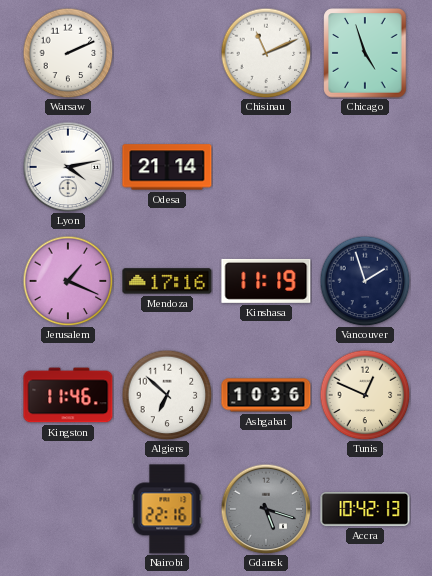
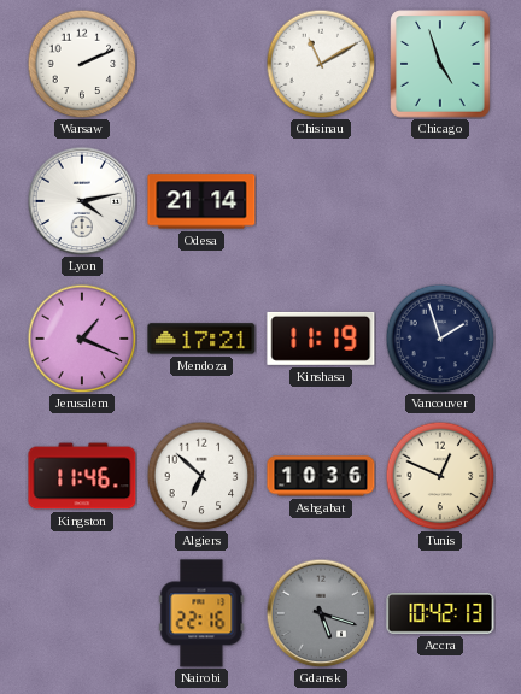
Chisinau: 11:11 -> 11:10
Mendoza: 17:16 -> 17:21
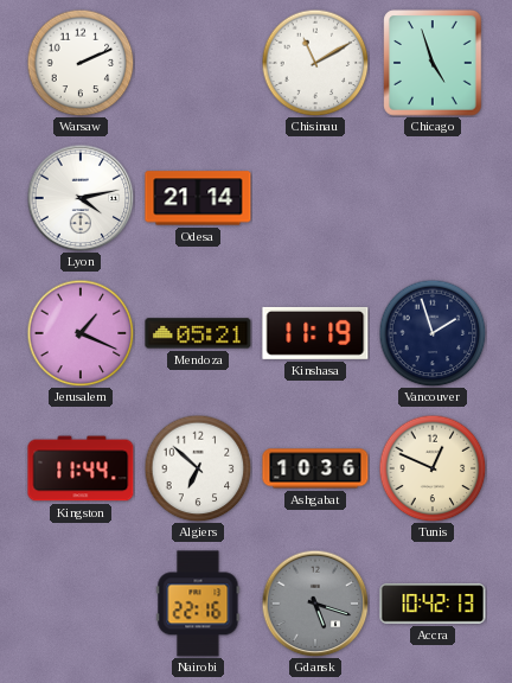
Mendoza: 17:21 -> 05:21
Kingston: 11:46 -> 11:44
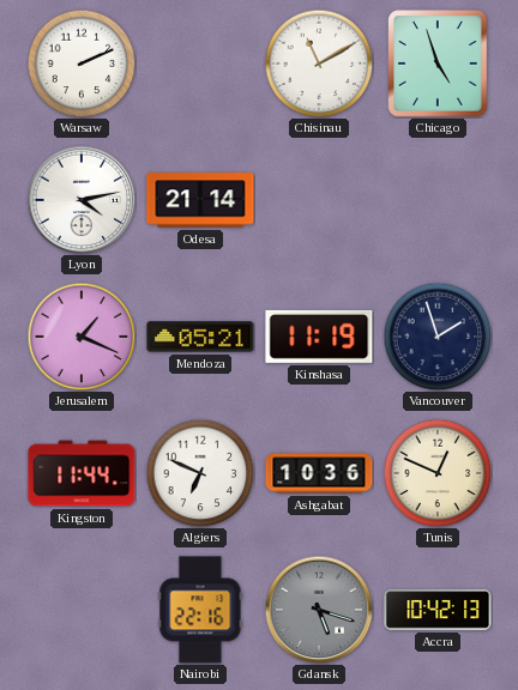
Algiers: 6:52 -> 6:49
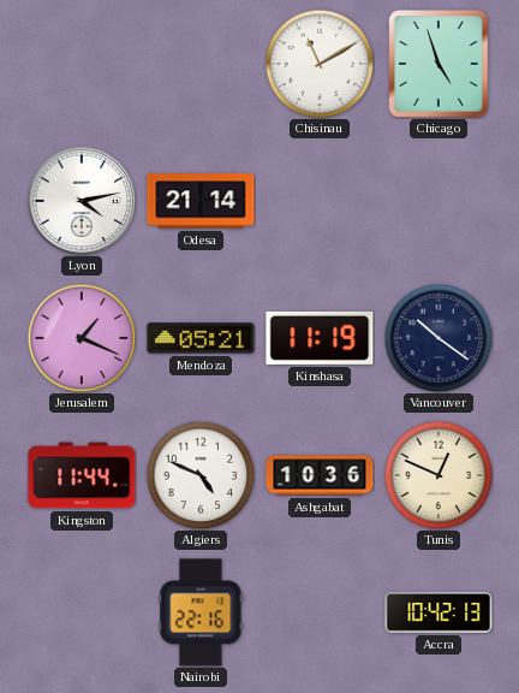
Warsaw: 2:11 -> none
Vancouver: 1:57 -> 10:21
Algiers: 6:49 -> 4:49
Gdansk: 5:18 -> none
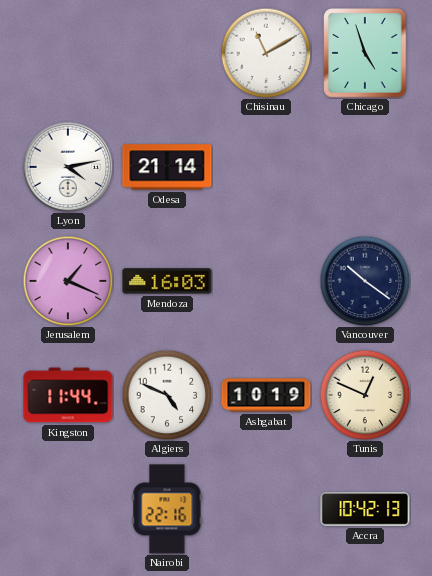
Mendoza: 05:21 -> 16:03
Kinshasa: 11:19 -> none
Ashgabat: 10:36 -> 10:19
